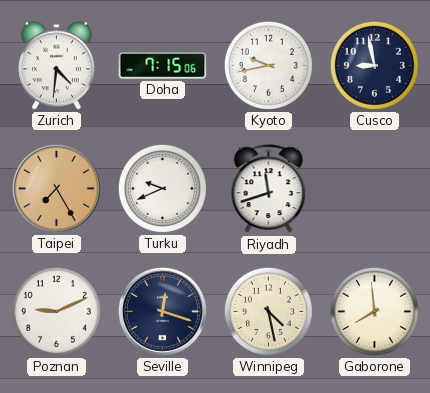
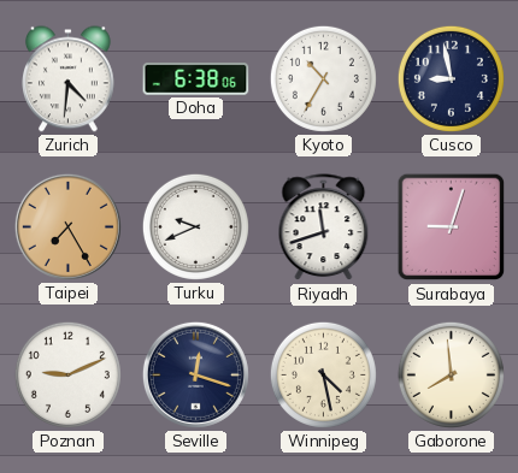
Doha: 7:15 -> 6:38
Kyoto: 9:43 -> 10:35
Surabaya: none -> 9:03
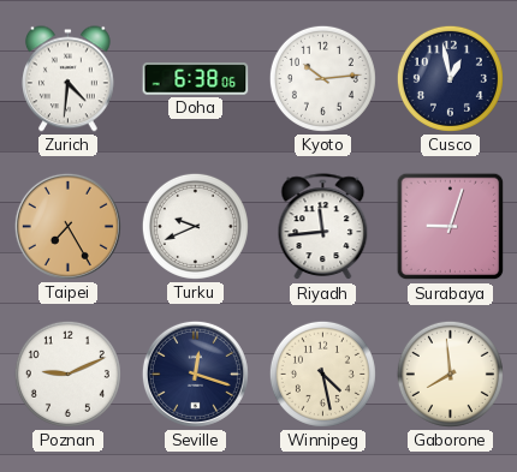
Kyoto: 10:35 -> 10:14
Cusco: 8:58 -> 12:58
Riyadh: 11:42 -> 11:44
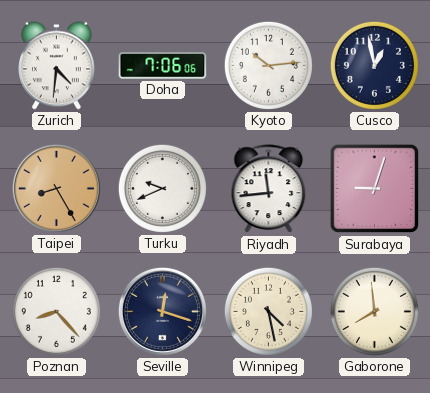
Doha: 6:38 -> 7:06
Taipei: 7:25 -> 8:25
Poznan: 9:11 -> 8:23
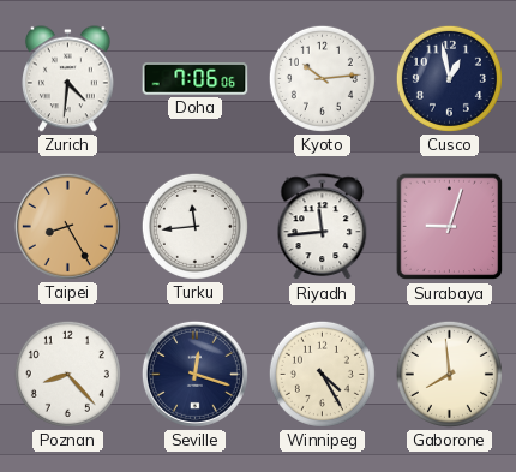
Turku: 9:41 -> 11:44
Winnipeg: 4:28 -> 4:25
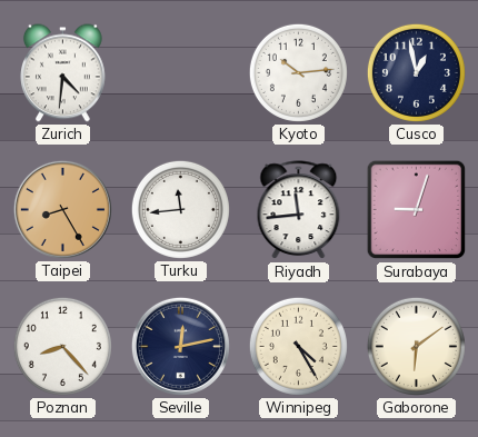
Doha: 7:06 -> none
Seville: 12:18 -> 12:13
Gaborone: 7:59 -> 6:09
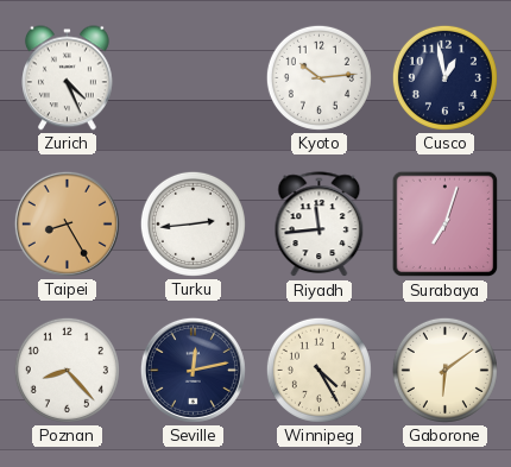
Zurich: 4:31 -> 4:26
Turku: 11:44 -> 2:44
Surabaya: 9:03 -> 7:03
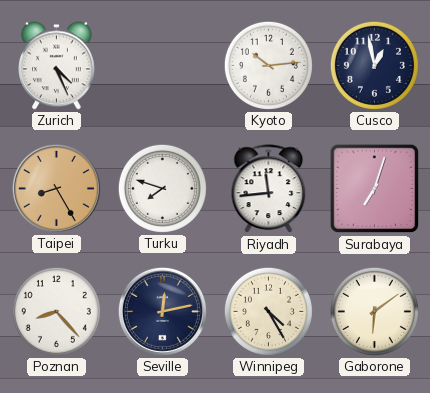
Turku: 2:44 -> 7:48
